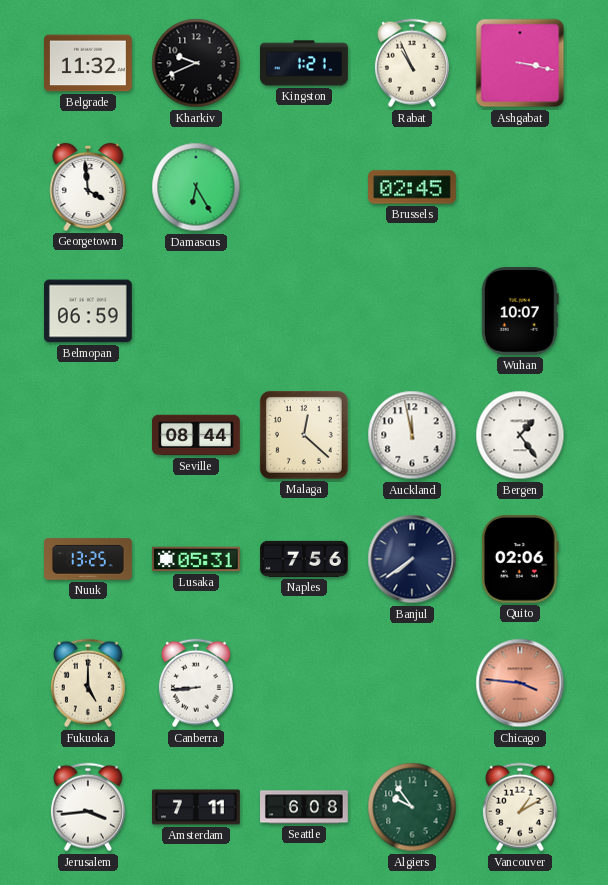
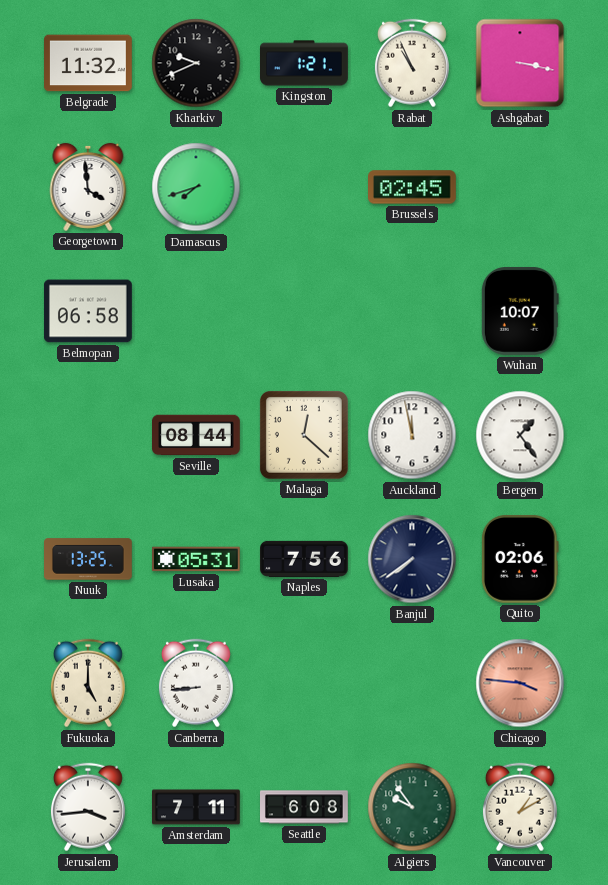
Damascus: 6:25 -> 7:42
Belmopan: 06:59 -> 06:58
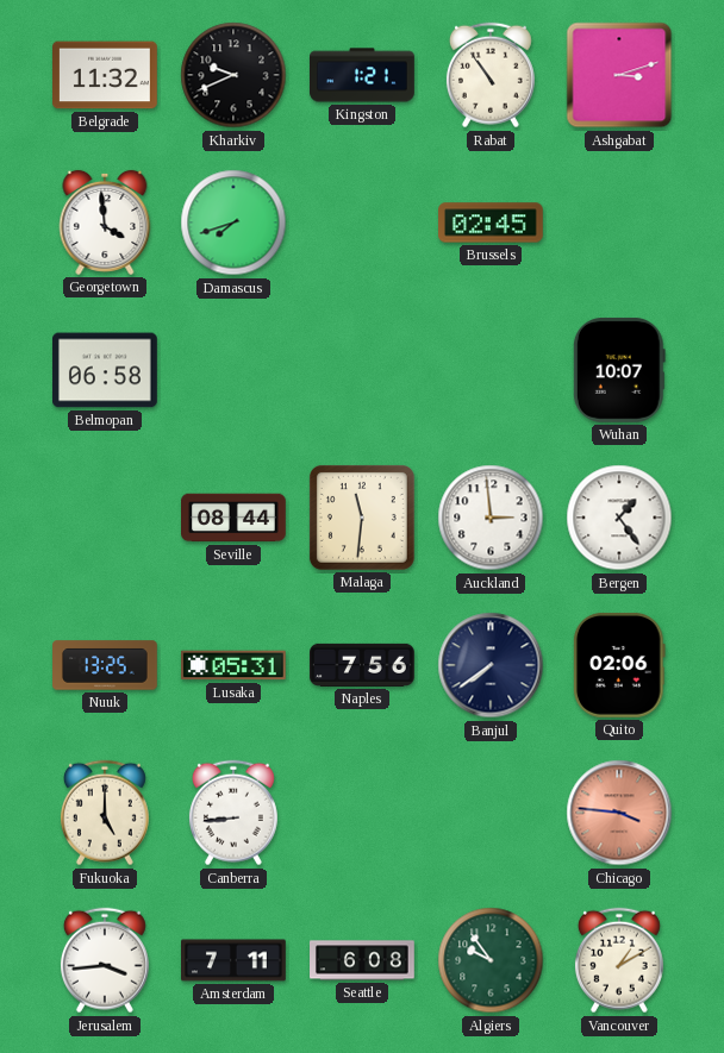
Rabat: 10:56 -> 10:54
Ashgabat: 3:17 -> 3:12
Malaga: 12:22 -> 11:31
Auckland: 11:58 -> 2:59
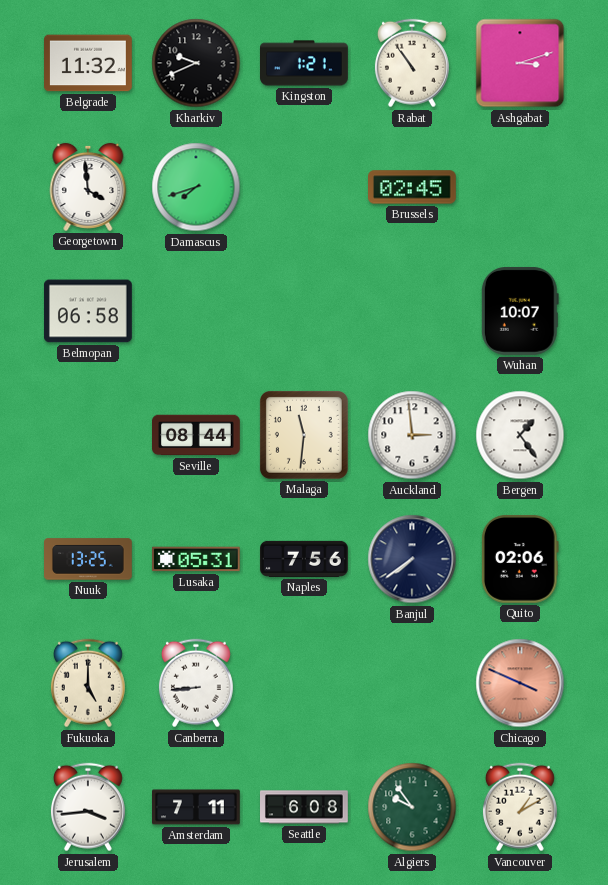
Chicago: 3:46 -> 3:49
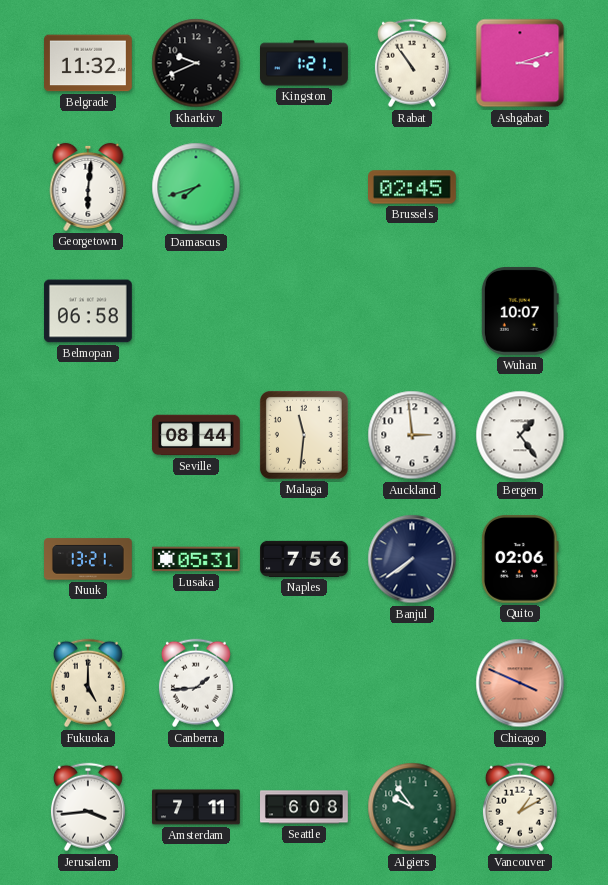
Georgetown: 3:59 -> 6:01
Nuuk: 13:25 -> 13:21
Canberra: 8:44 -> 1:44
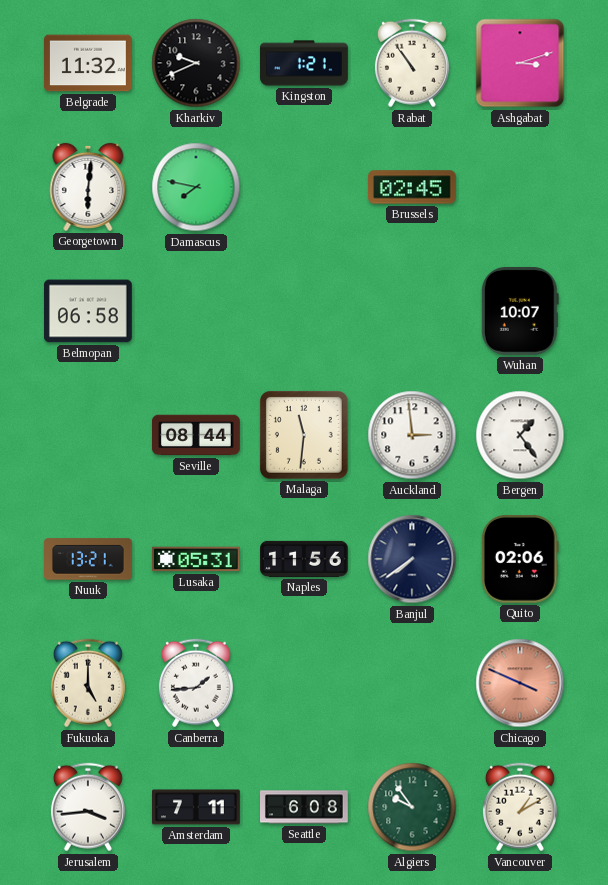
Damascus: 7:42 -> 7:47
Naples: 7:56 -> 11:56
